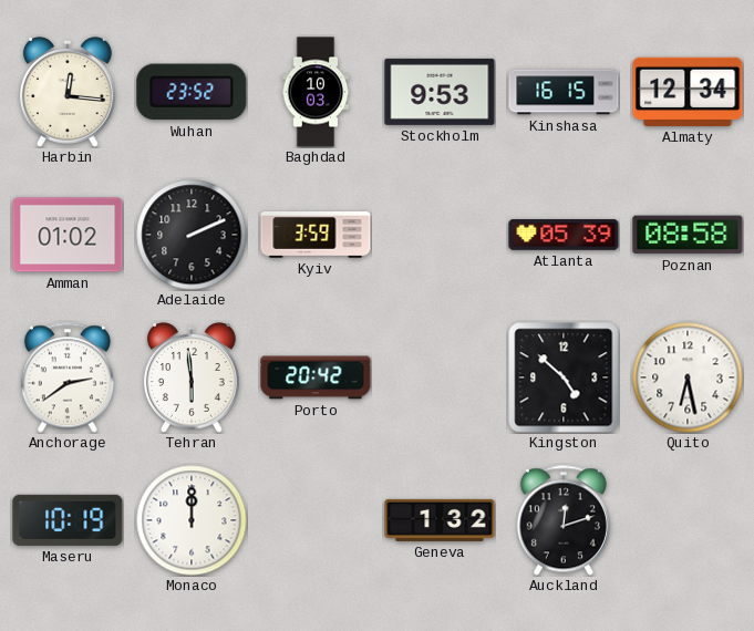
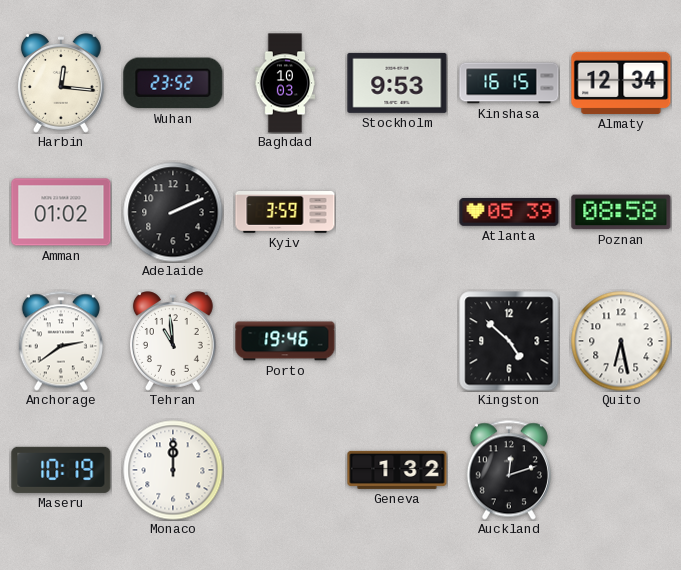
Tehran: 5:59 -> 10:59
Porto: 20:42 -> 19:46
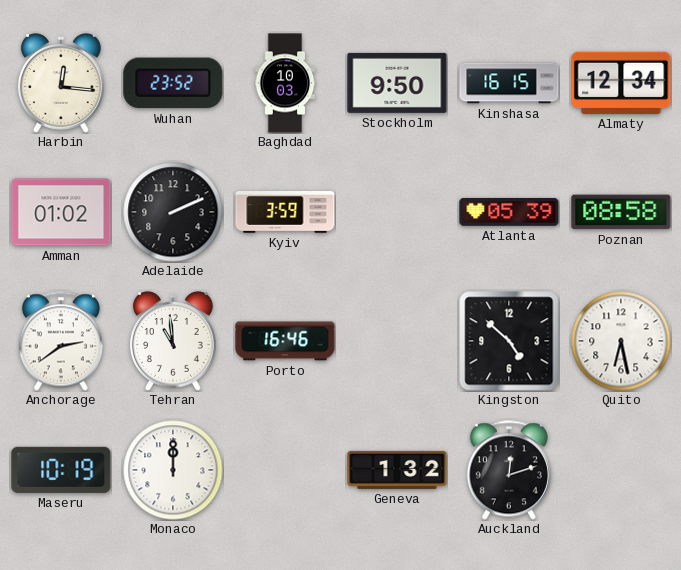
Stockholm: 9:53 -> 9:50
Porto: 19:46 -> 16:46
